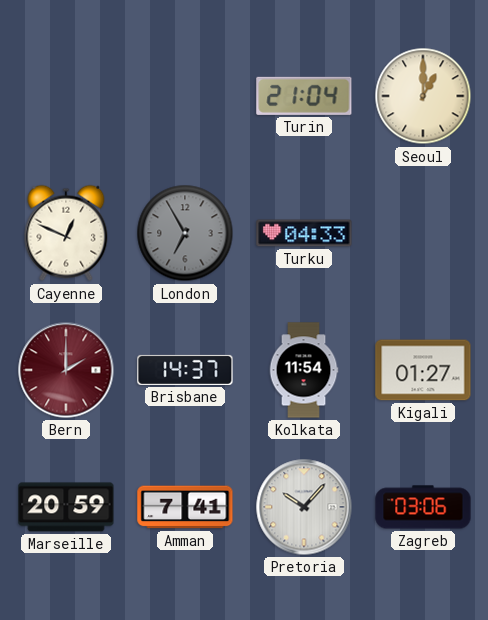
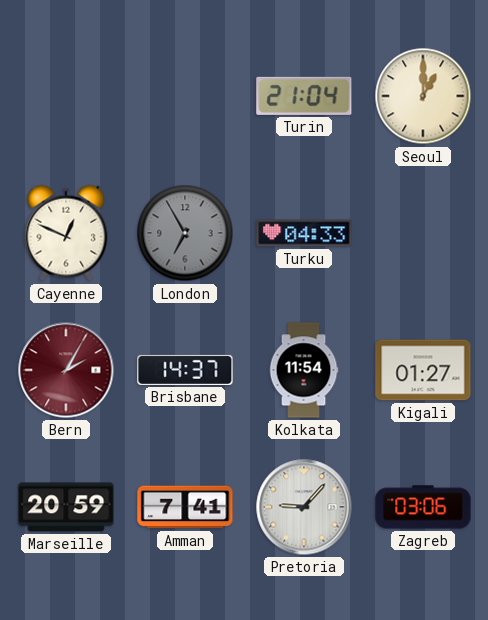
Bern: 2:00 -> 2:05
Pretoria: 10:07 -> 9:07
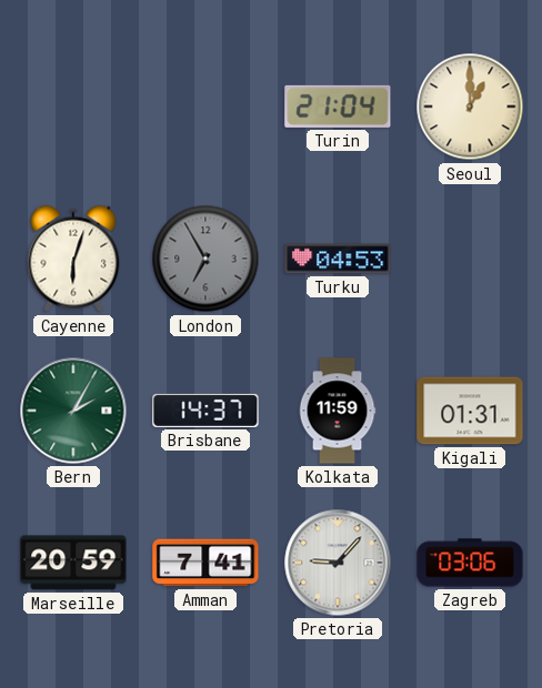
Cayenne: 12:49 -> 6:03
Turku: 04:33 -> 04:53
Bern dial: burgundy -> green
Kolkata: 11:54 -> 11:59
Kigali: 01:27 -> 01:31
